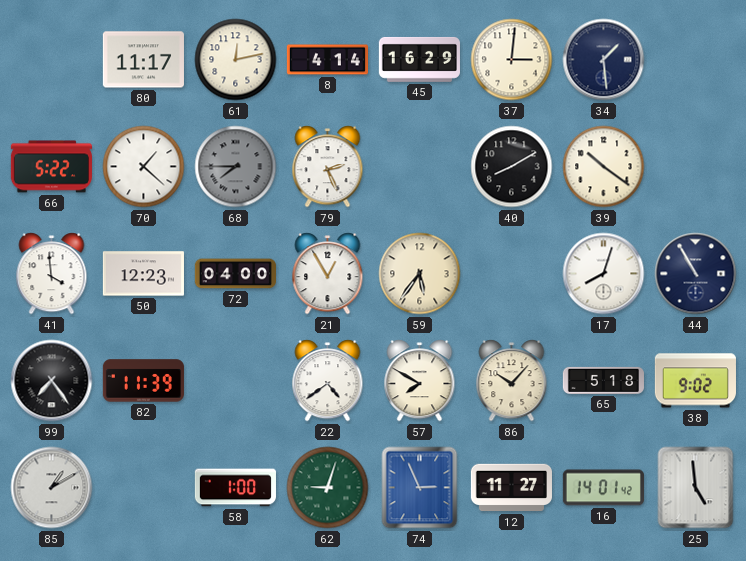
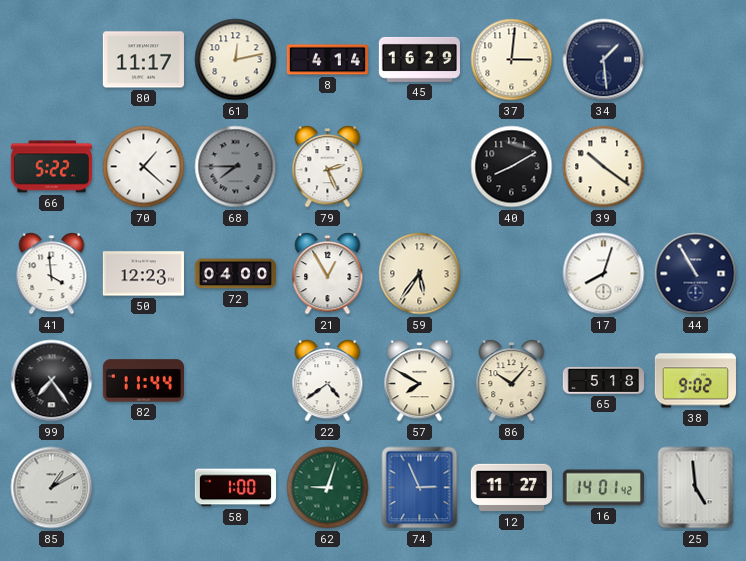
82: 11:39 -> 11:44
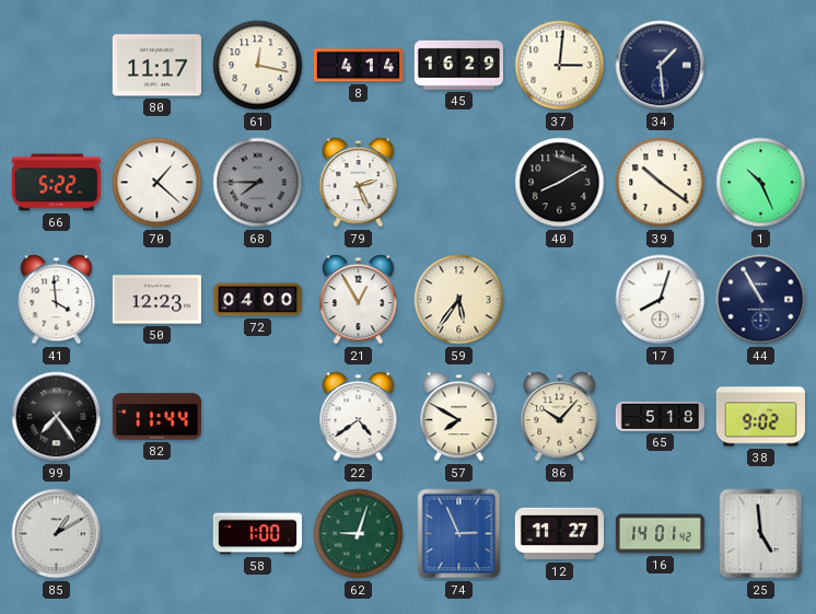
61: 12:13 -> 12:17
1: none -> 10:26
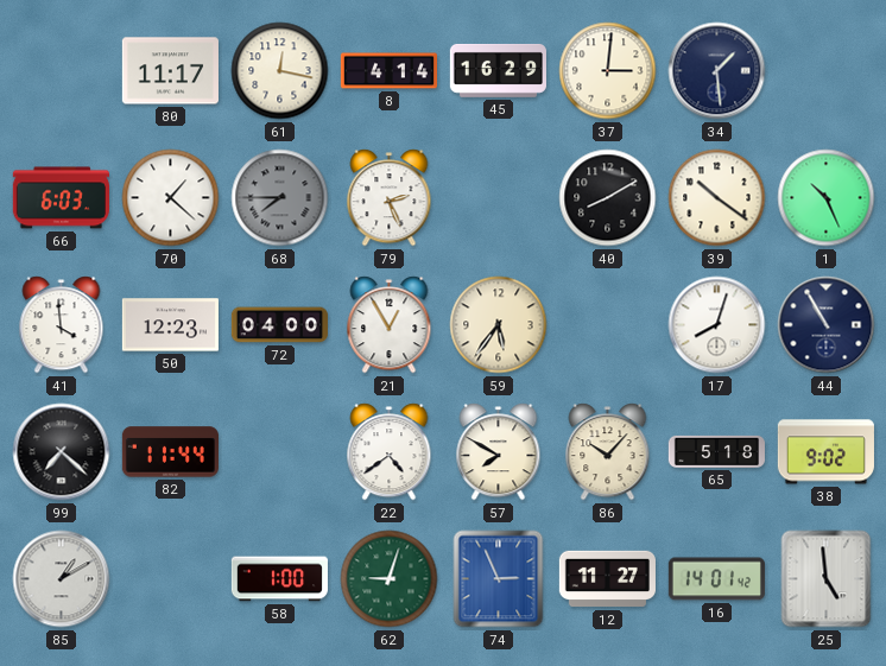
66: 5:22 -> 6:03
99: 7:24 -> 7:22
